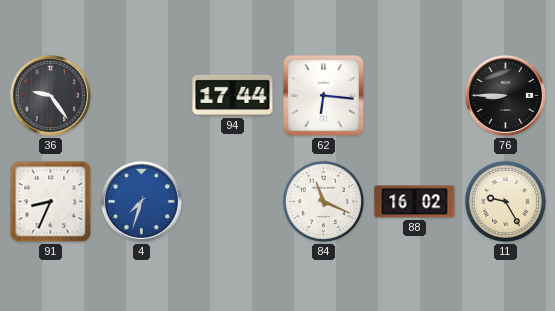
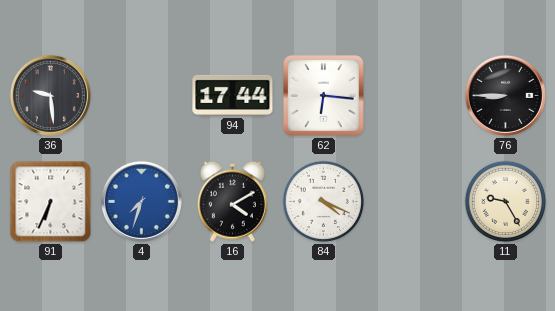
36: 9:24 -> 9:29
91: 8:34 -> 6:34
16: none -> 4:10
84: 11:19 -> 4:19
88: 16:02 -> none
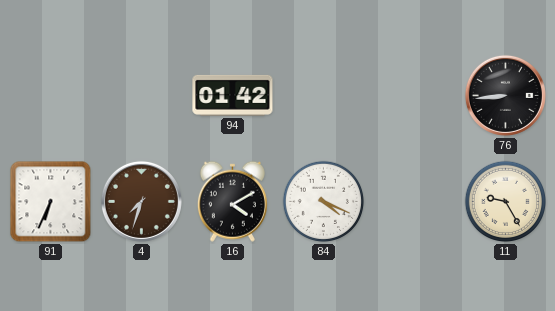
36: 9:29 -> none
94: 17:44 -> 01:42
62: 6:16 -> none
76: 8:45 -> 8:44
4 dial: blue -> brown
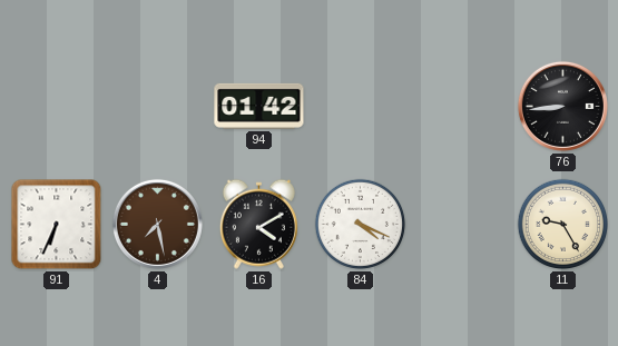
4: 7:33 -> 7:28
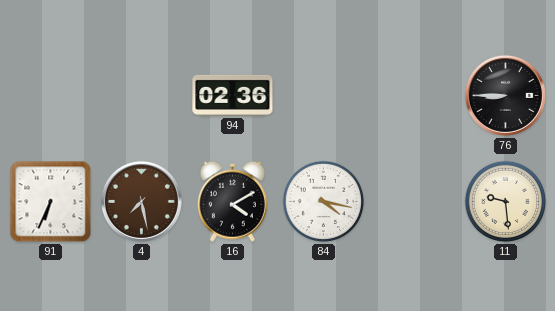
94: 01:42 -> 02:36
76: 8:44 -> 8:45
84: 4:19 -> 4:17
11: 9:25 -> 9:29
